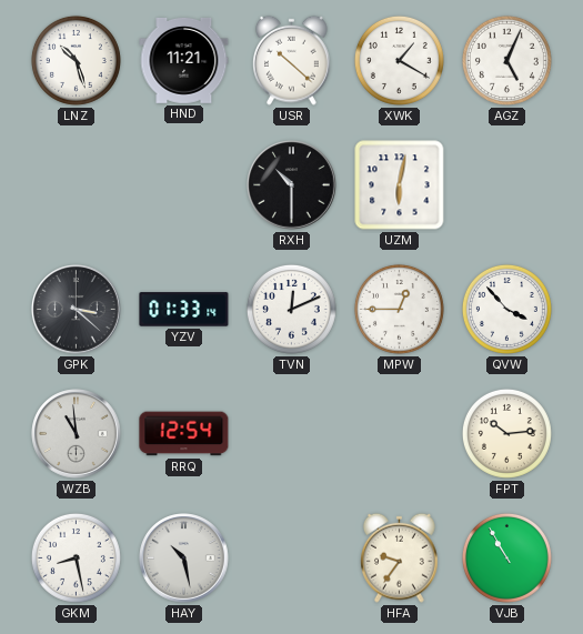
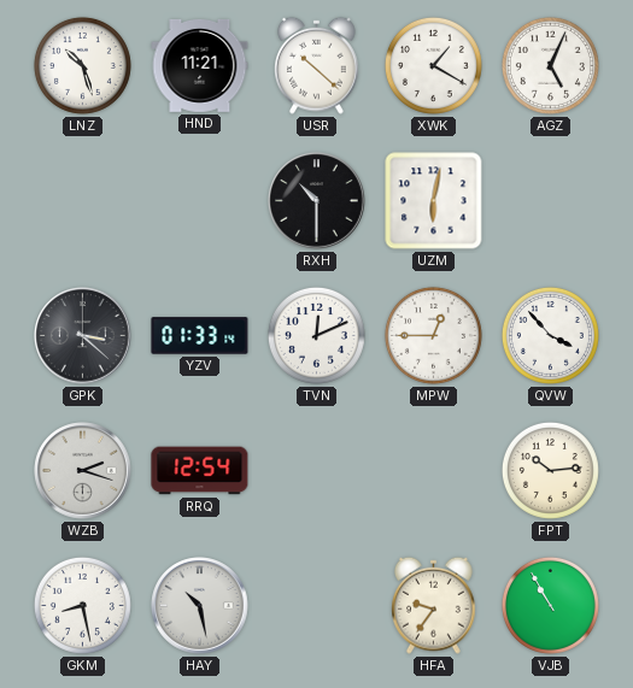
WZB: 10:59 -> 2:18
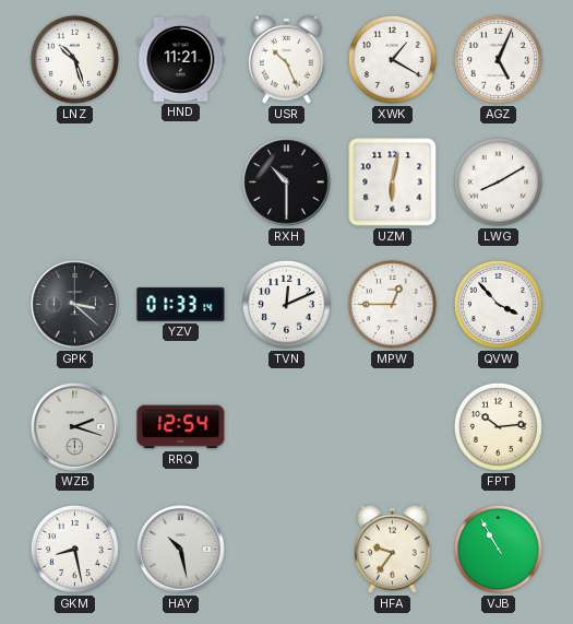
USR: 10:22 -> 10:26
LWG: none -> 8:10
